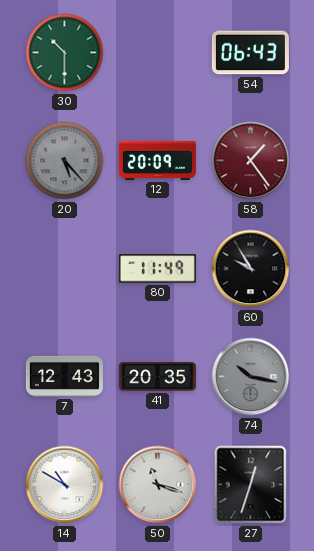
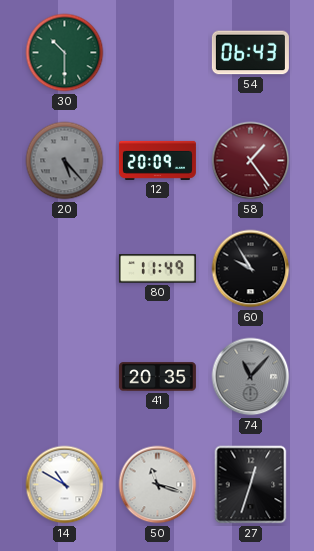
7: 12:43 -> none
74: 10:17 -> 11:07
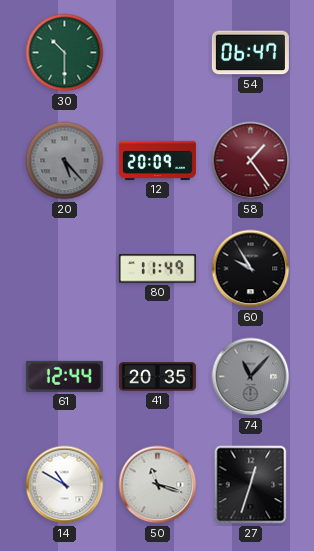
54: 06:43 -> 06:47
61: none -> 12:44
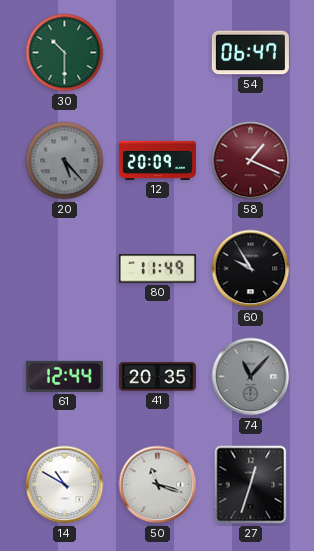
58: 1:24 -> 1:19
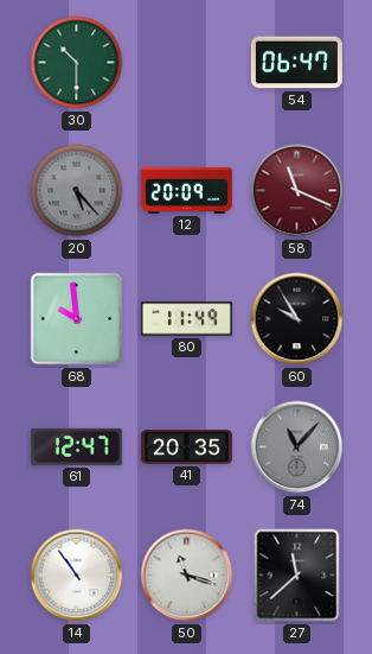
58: 1:19 -> 11:19
68: none -> 9:59
61: 12:44 -> 12:47
14: 10:50 -> 10:54
27: 12:33 -> 11:38
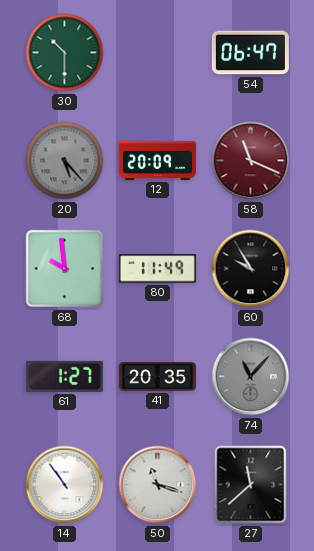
61: 12:47 -> 1:27
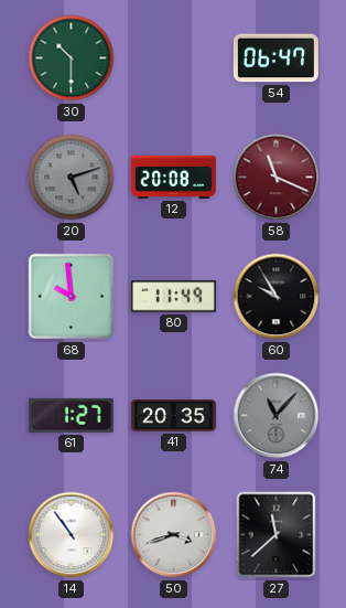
20: 5:23 -> 5:12
12: 20:09 -> 20:08
50: 11:18 -> 3:42
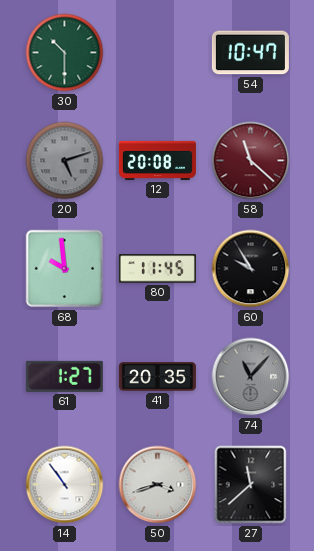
54: 06:47 -> 10:47
58: 11:19 -> 11:22
80: 11:49 -> 11:45
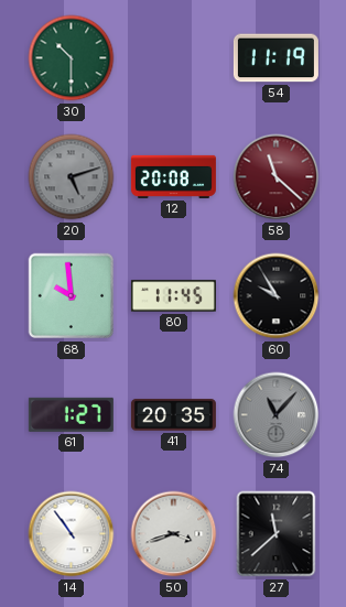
54: 10:47 -> 11:19
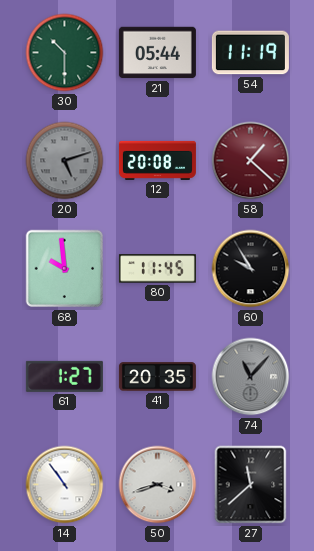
21: none -> 05:44
58: 11:22 -> 1:22
